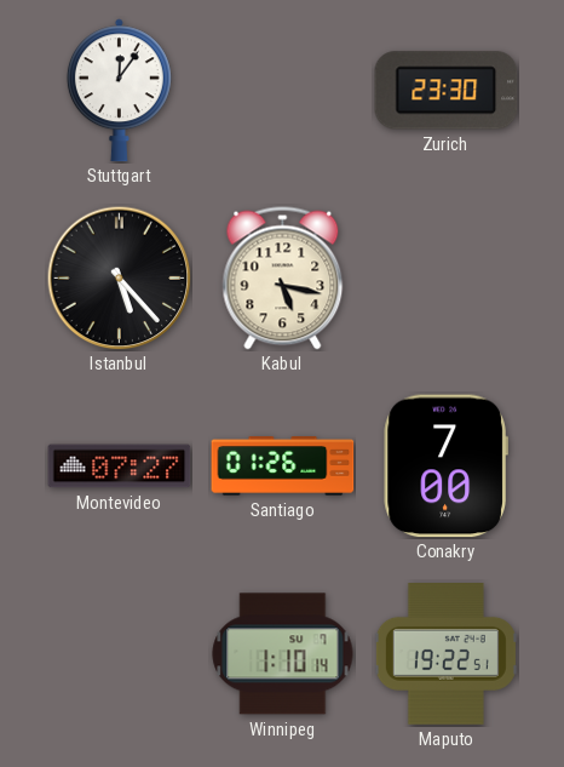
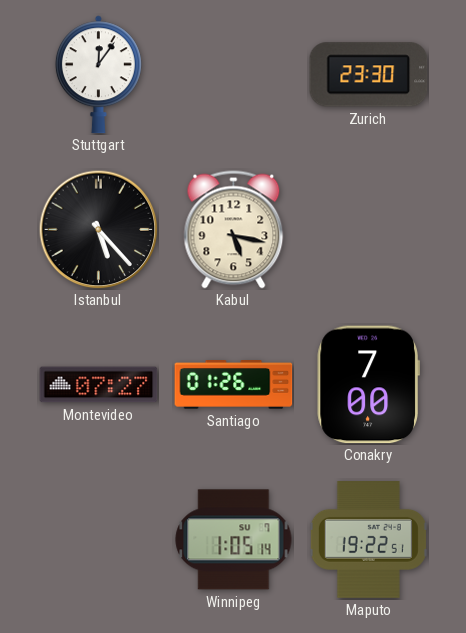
Winnipeg: 1:10 -> 1:05
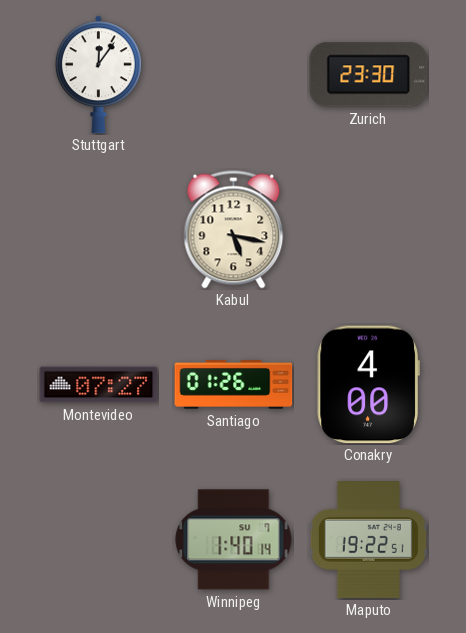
Istanbul: 5:23 -> none
Conakry: 7:00 -> 4:00
Winnipeg: 1:05 -> 1:40
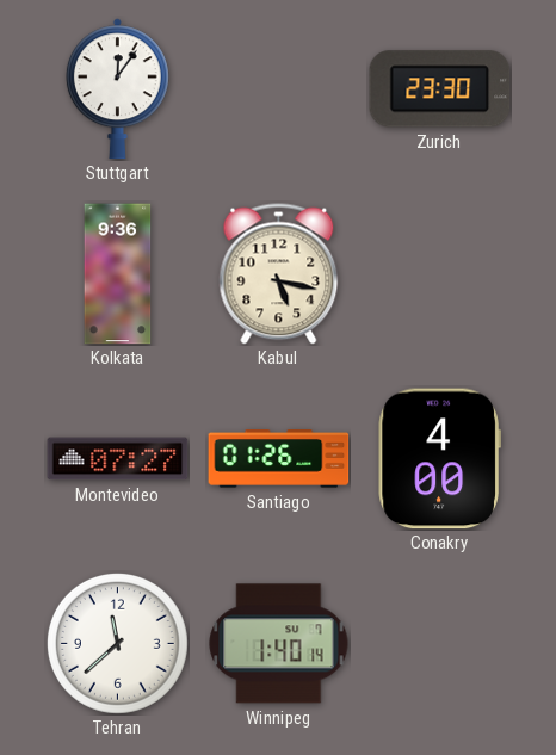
Kolkata: none -> 9:36
Tehran: none -> 11:38
Maputo: 19:22 -> none
